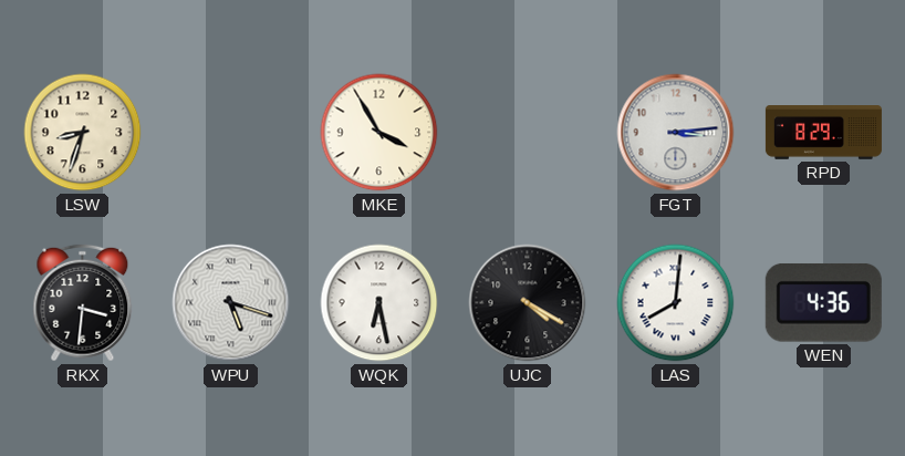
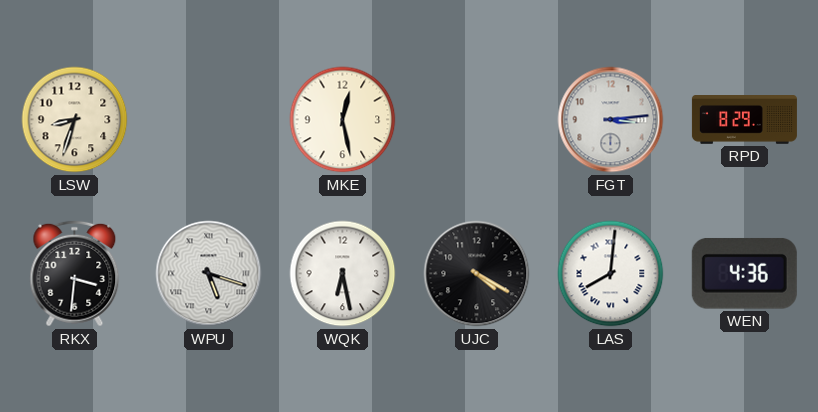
MKE: 3:55 -> 12:28
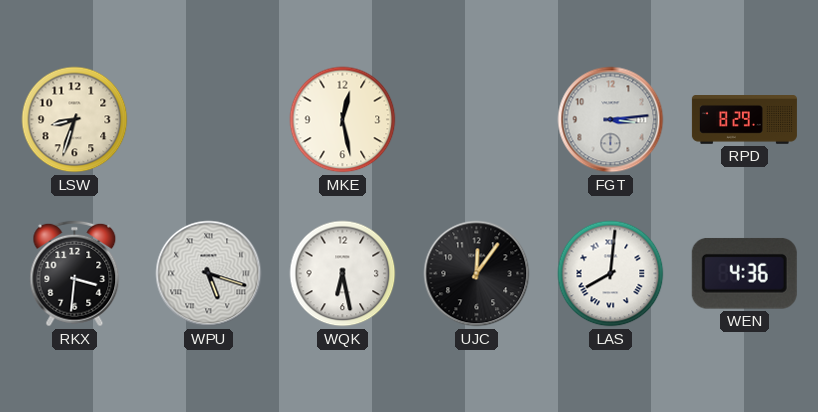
UJC: 4:20 -> 12:06
